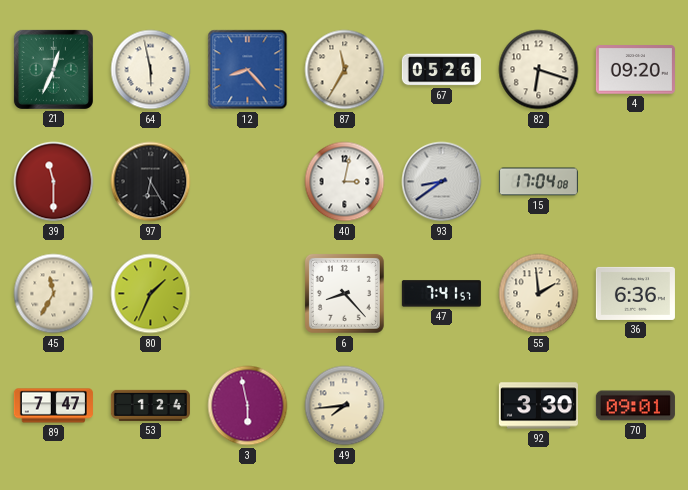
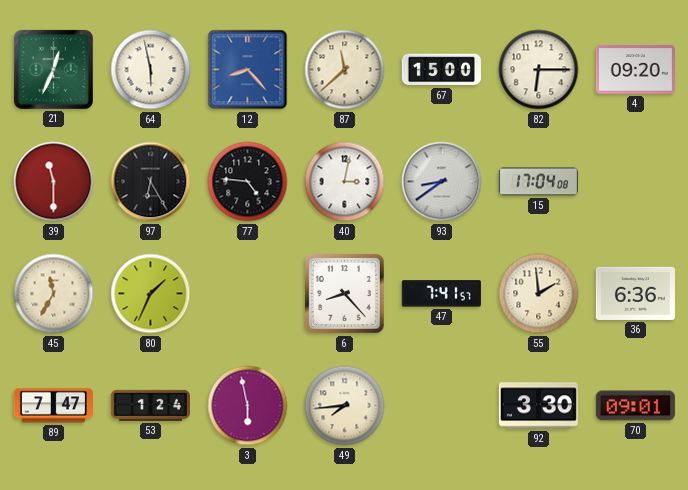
87: 11:35 -> 11:38
67: 05:26 -> 15:00
82: 6:18 -> 6:15
77: none -> 4:46
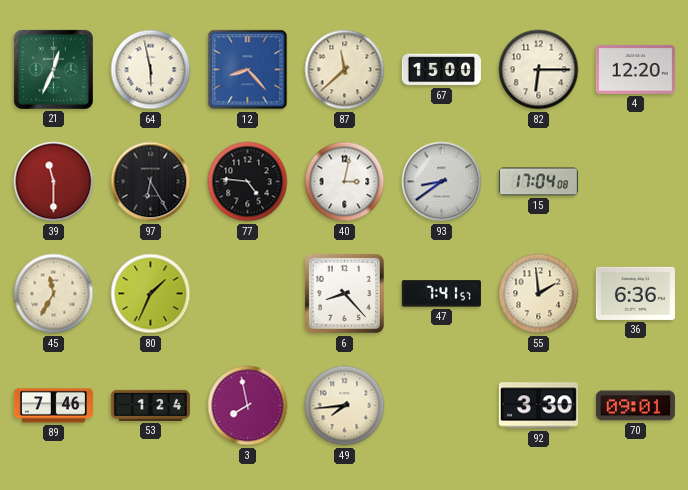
4: 09:20 -> 12:20
89: 7:47 -> 7:46
3: 5:58 -> 7:58
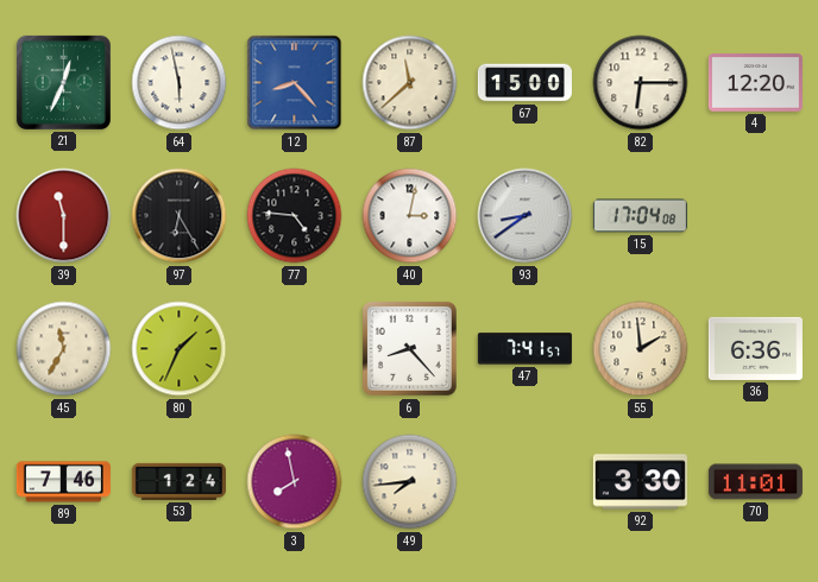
70: 09:01 -> 11:01
